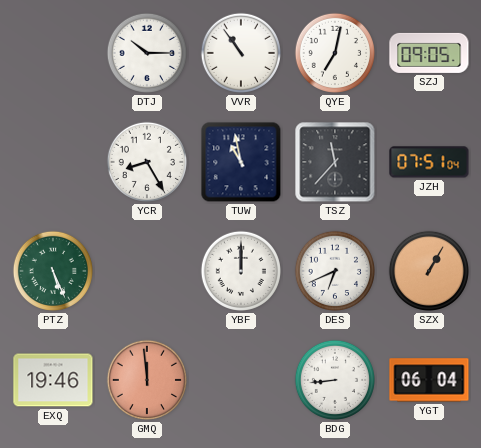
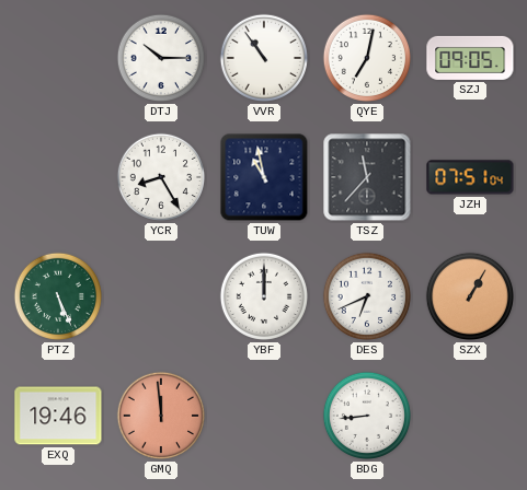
YGT: 06:04 -> none
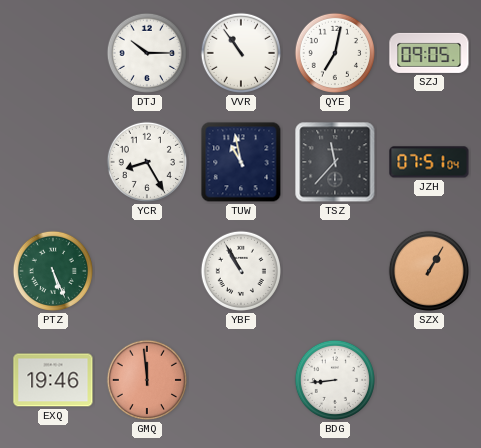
YBF: 12:00 -> 10:55
DES: 6:41 -> none
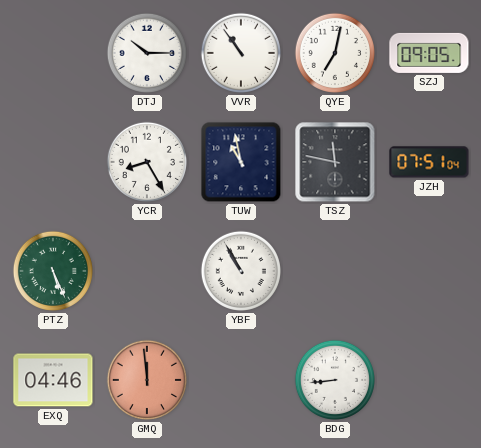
TSZ: 11:37 -> 11:47
SZX: 1:05 -> none
EXQ: 19:46 -> 04:46
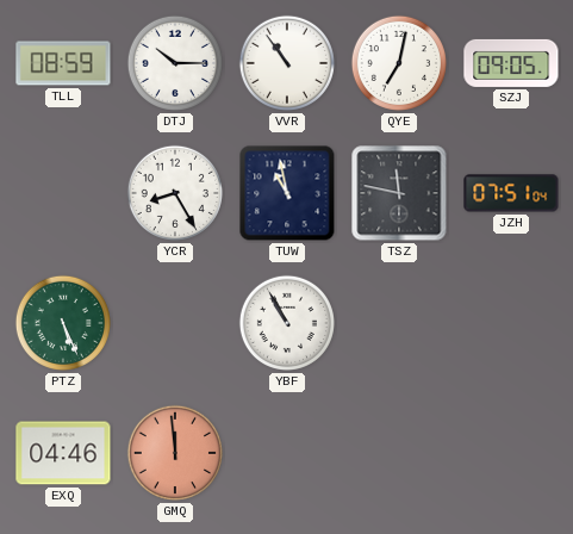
TLL: none -> 08:59
BDG: 8:44 -> none
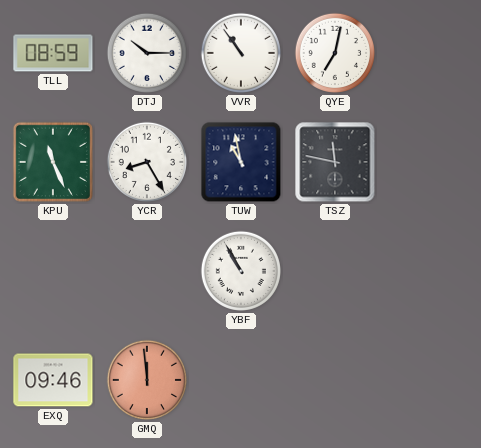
SZJ: 09:05 -> none
KPU: none -> 11:26
JZH: 07:51 -> none
PTZ: 5:26 -> none
EXQ: 04:46 -> 09:46
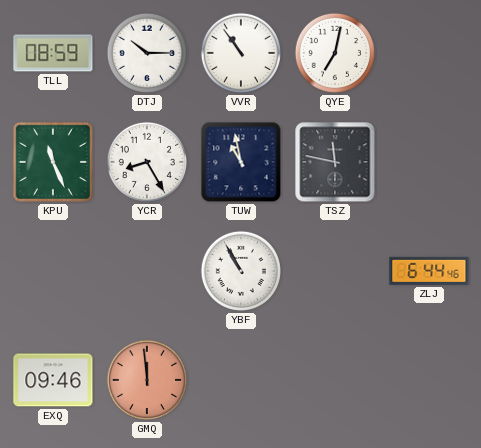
ZLJ: none -> 6:44
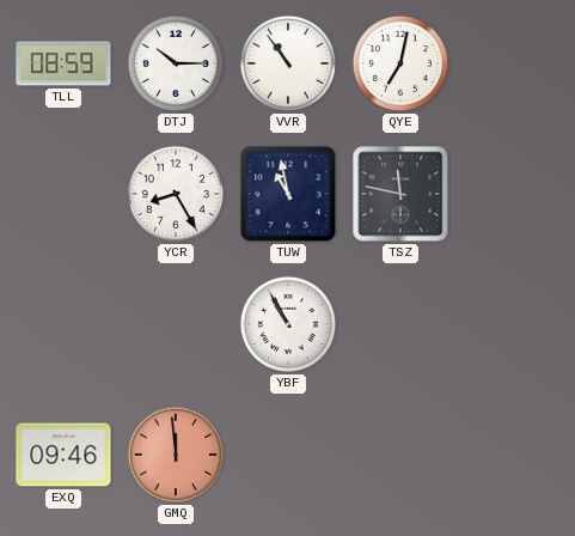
KPU: 11:26 -> none
ZLJ: 6:44 -> none
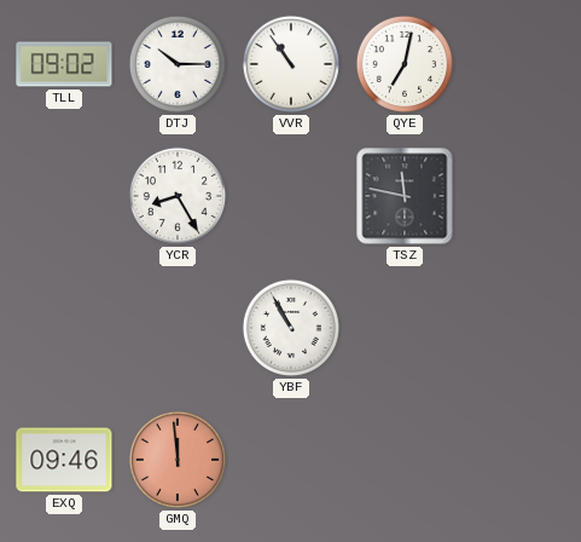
TLL: 08:59 -> 09:02
TUW: 10:58 -> none
